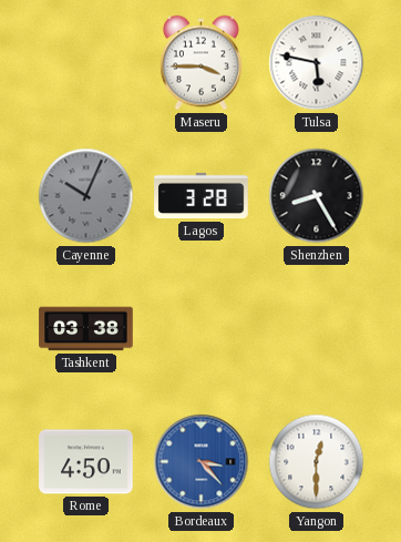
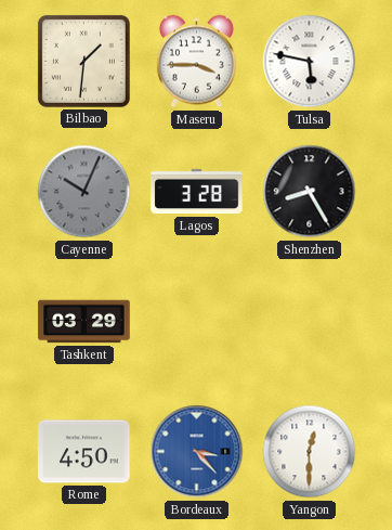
Bilbao: none -> 1:31
Tashkent: 03:38 -> 03:29
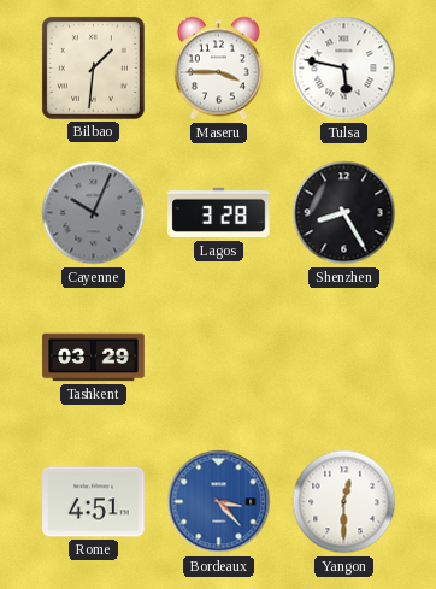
Rome: 4:50 -> 4:51
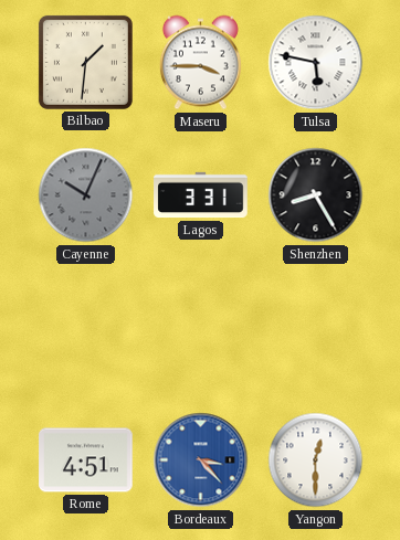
Lagos: 3:28 -> 3:31
Tashkent: 03:29 -> none
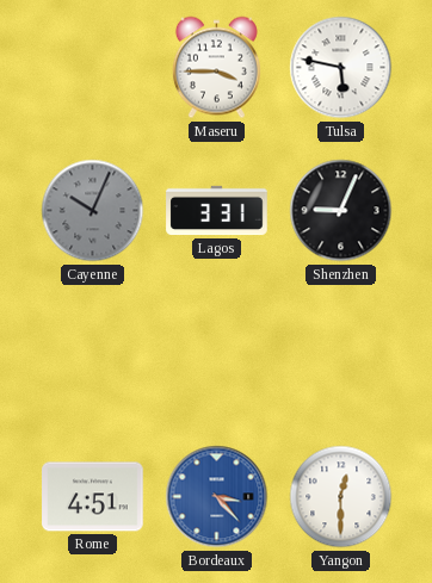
Bilbao: 1:31 -> none
Shenzhen: 8:25 -> 9:04
